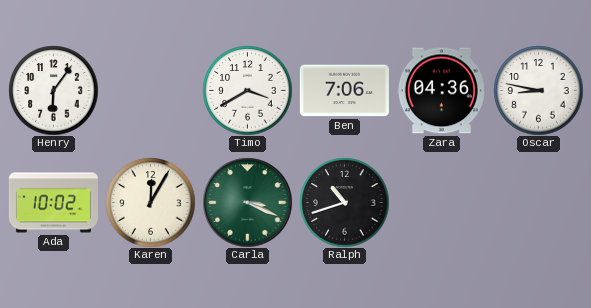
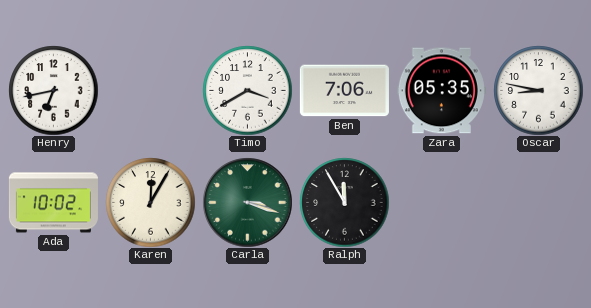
Henry: 6:06 -> 6:43
Zara: 04:36 -> 05:35
Carla: 3:19 -> 3:18
Ralph: 10:42 -> 11:55
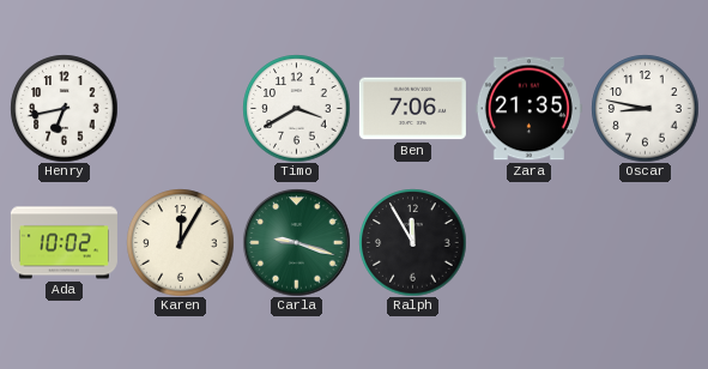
Zara: 05:35 -> 21:35
Carla: 3:18 -> 9:18
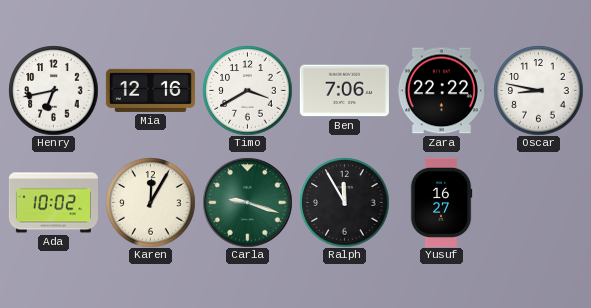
Mia: none -> 12:16
Zara: 21:35 -> 22:22
Yusuf: none -> 16:27
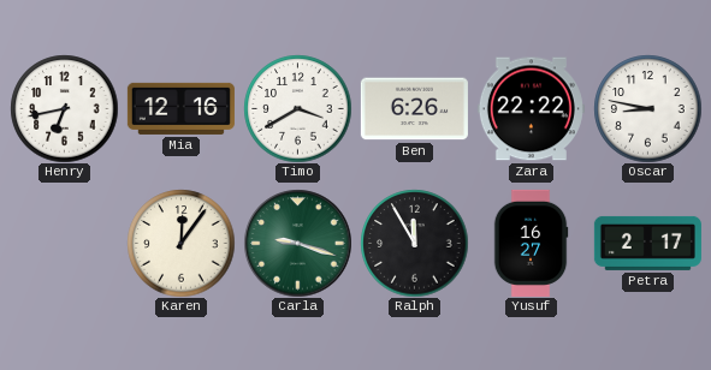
Ben: 7:06 -> 6:26
Ada: 10:02 -> none
Karen: 12:05 -> 12:06
Petra: none -> 2:17
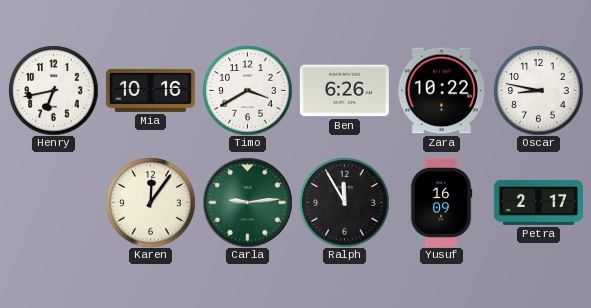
Mia: 12:16 -> 10:16
Zara: 22:22 -> 10:22
Carla: 9:18 -> 9:14
Yusuf: 16:27 -> 16:09
